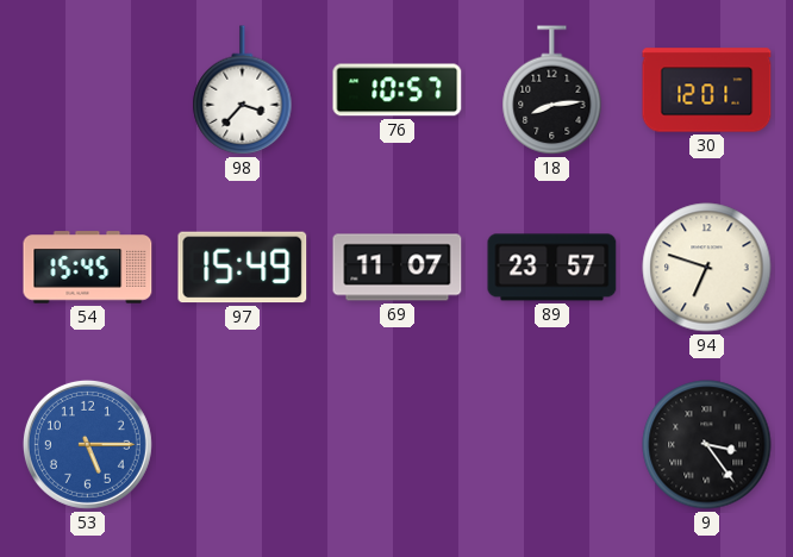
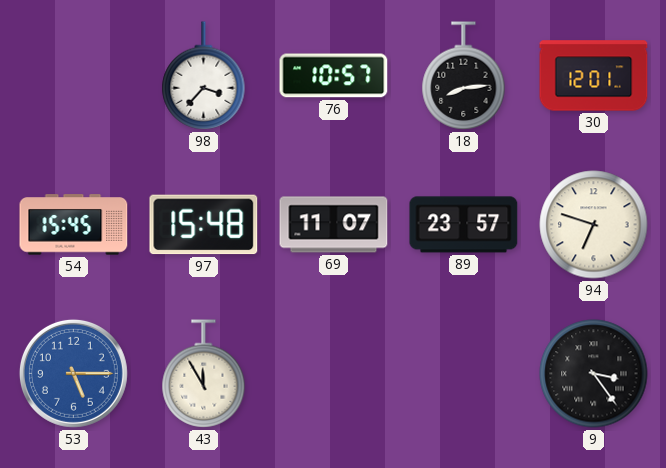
97: 15:49 -> 15:48
43: none -> 11:55
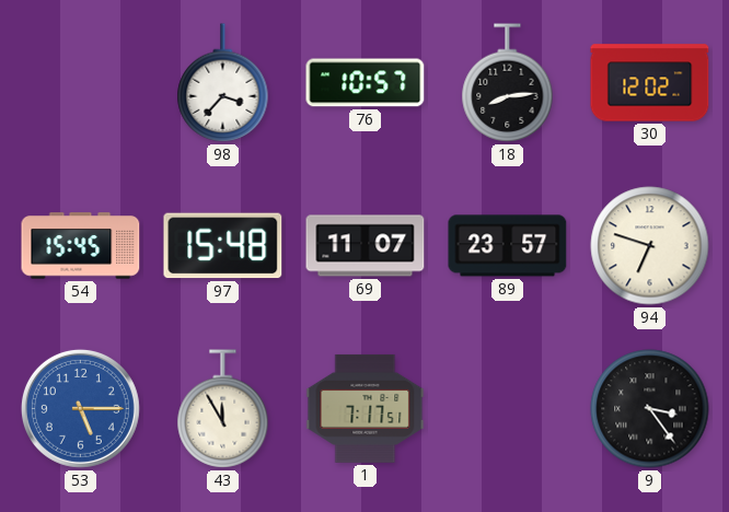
30: 12:01 -> 12:02
1: none -> 7:17
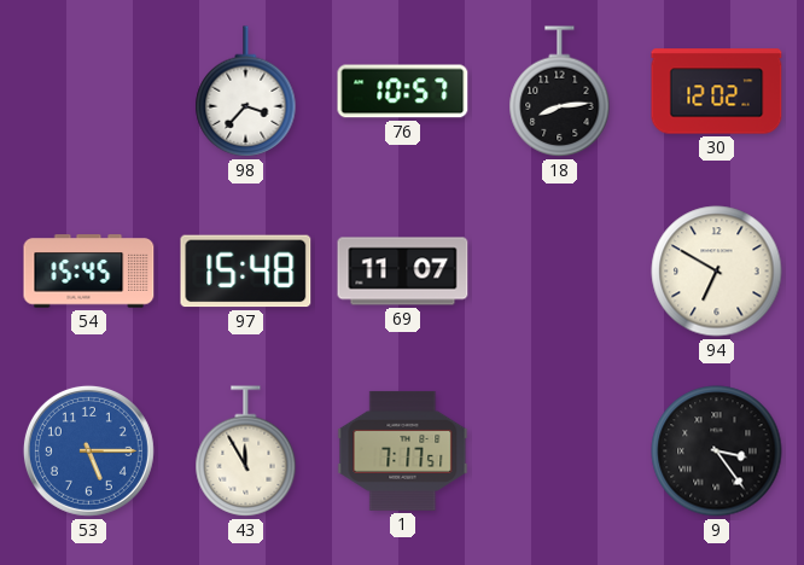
89: 23:57 -> none
94: 6:48 -> 6:50
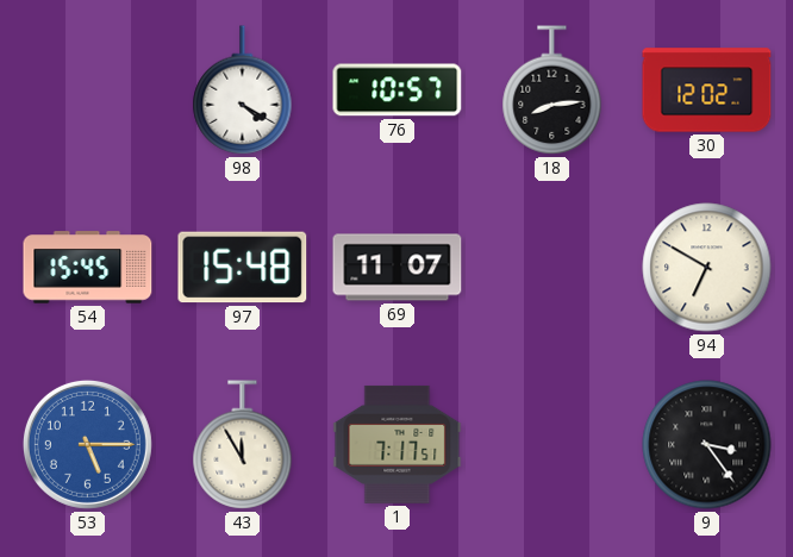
98: 3:37 -> 4:20
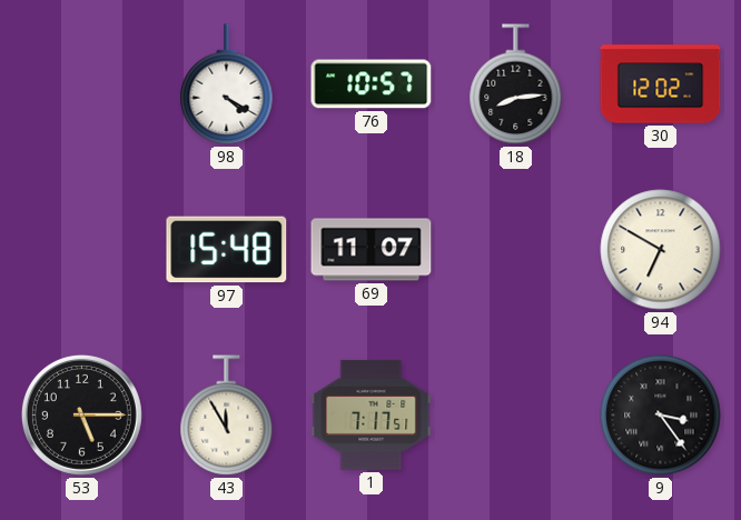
54: 15:45 -> none
53 dial: blue -> black
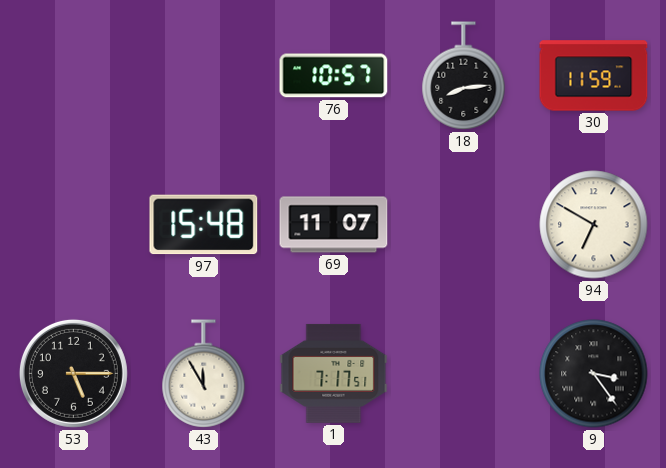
98: 4:20 -> none
30: 12:02 -> 11:59
